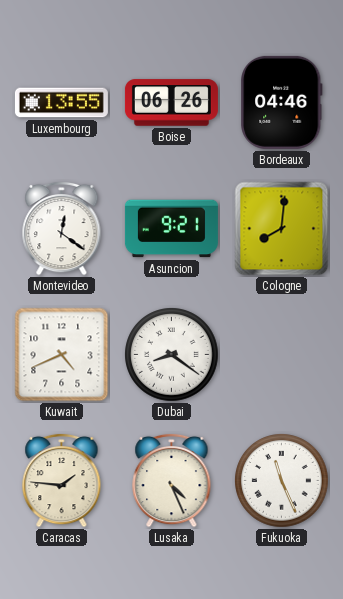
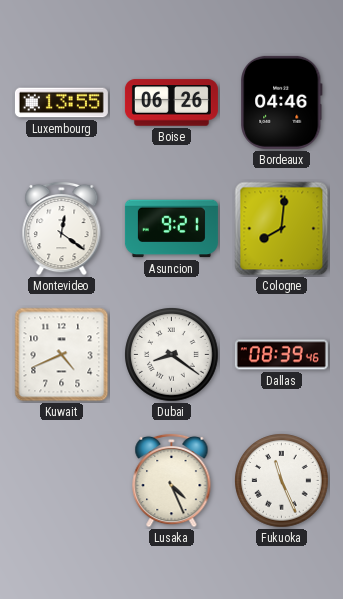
Dallas: none -> 08:39
Caracas: 1:46 -> none
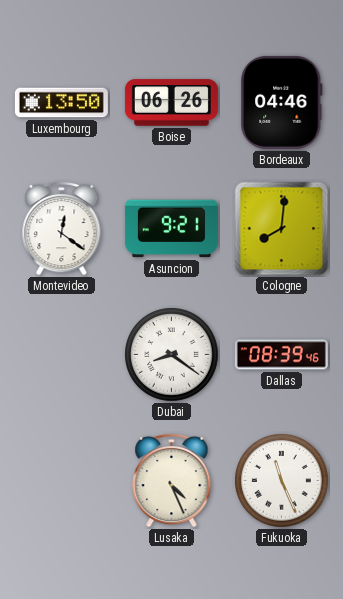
Luxembourg: 13:55 -> 13:50
Kuwait: 4:41 -> none
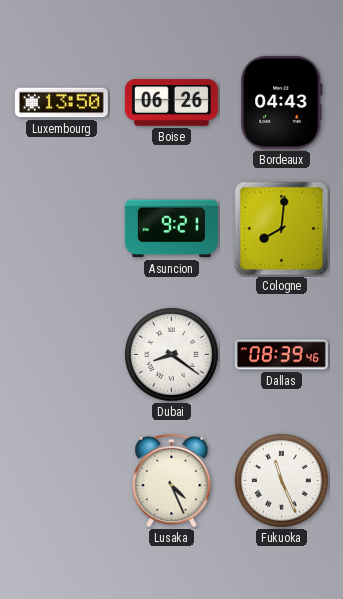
Bordeaux: 04:46 -> 04:43
Montevideo: 12:21 -> none
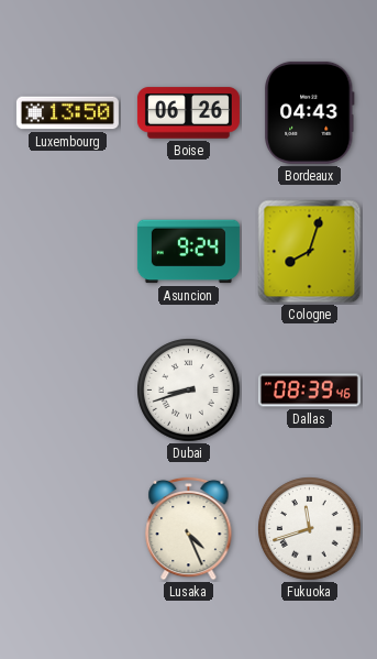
Asuncion: 9:21 -> 9:24
Cologne: 8:01 -> 8:03
Dubai: 8:21 -> 8:42
Fukuoka: 11:26 -> 11:42
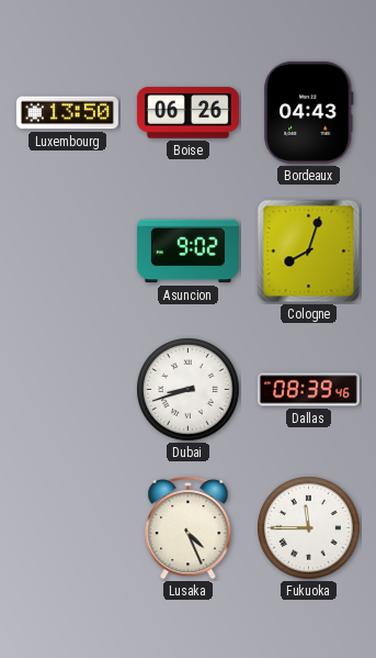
Asuncion: 9:24 -> 9:02
Fukuoka: 11:42 -> 11:45
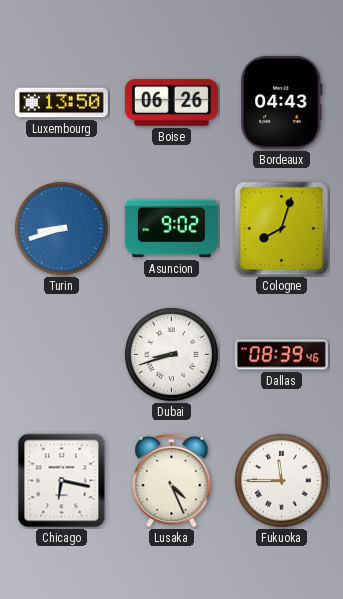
Turin: none -> 8:42
Chicago: none -> 6:17
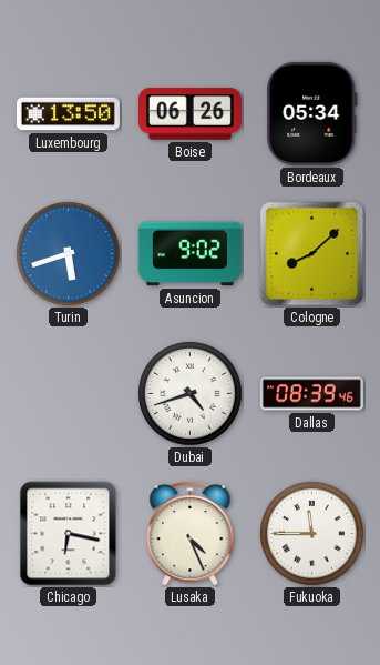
Bordeaux: 04:43 -> 05:34
Turin: 8:42 -> 5:42
Cologne: 8:03 -> 8:08
Dubai: 8:42 -> 4:42
